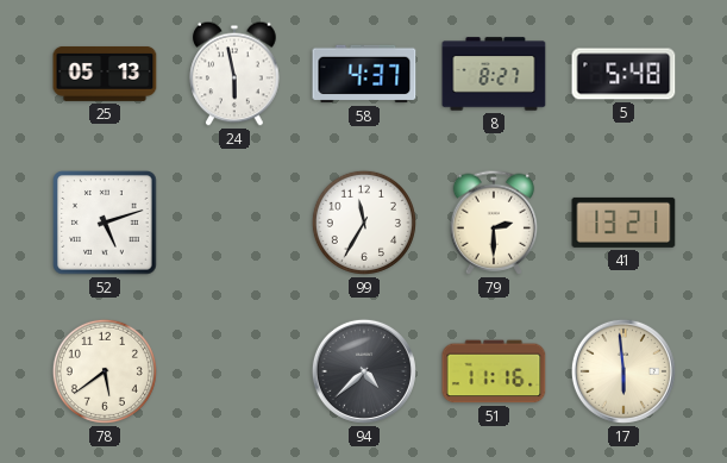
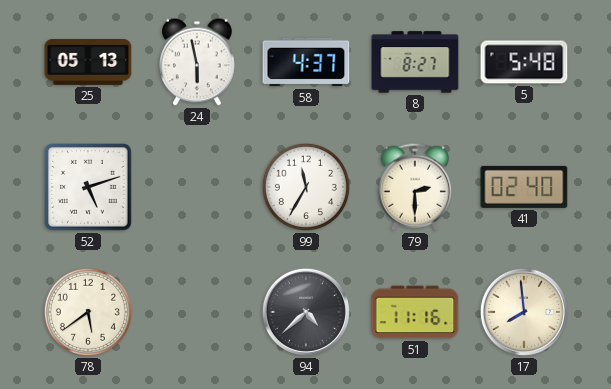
41: 13:21 -> 02:40
17: 5:59 -> 7:59
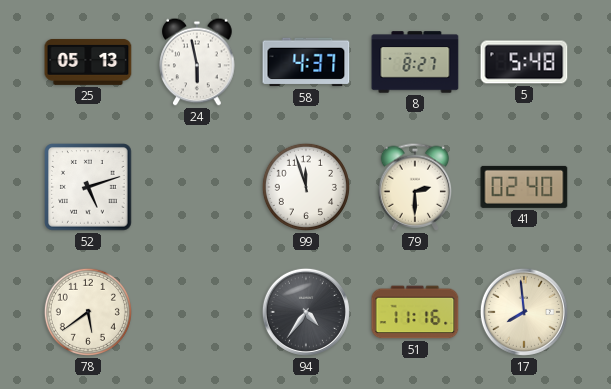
99: 11:35 -> 11:57
94: 4:38 -> 4:36
